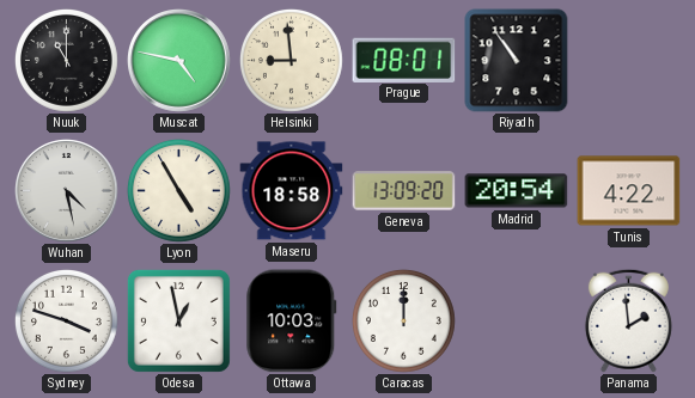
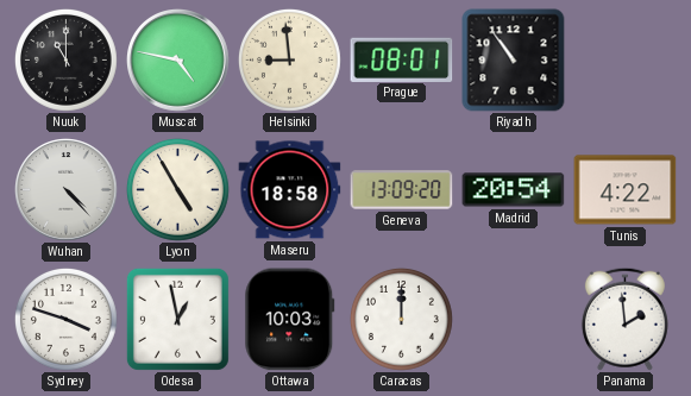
Wuhan: 4:28 -> 4:23
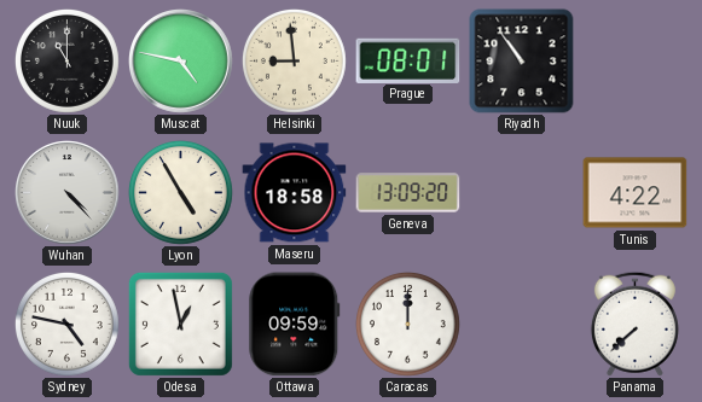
Madrid: 20:54 -> none
Sydney: 3:48 -> 4:47
Ottawa: 10:03 -> 09:59
Panama: 1:59 -> 7:38
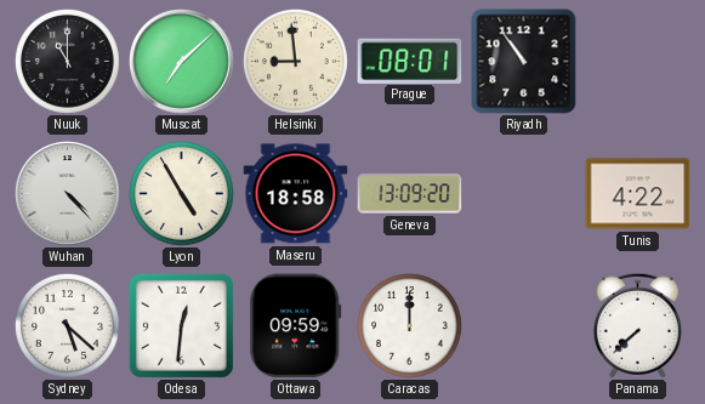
Muscat: 4:47 -> 7:08
Sydney: 4:47 -> 5:22
Odesa: 12:58 -> 12:31
